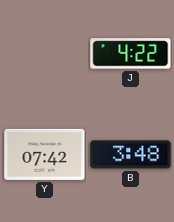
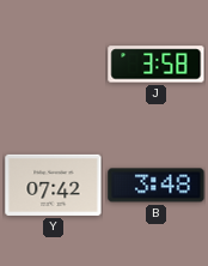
J: 4:22 -> 3:58
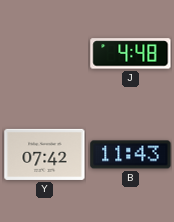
J: 3:58 -> 4:48
B: 3:48 -> 11:43
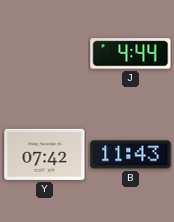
J: 4:48 -> 4:44
